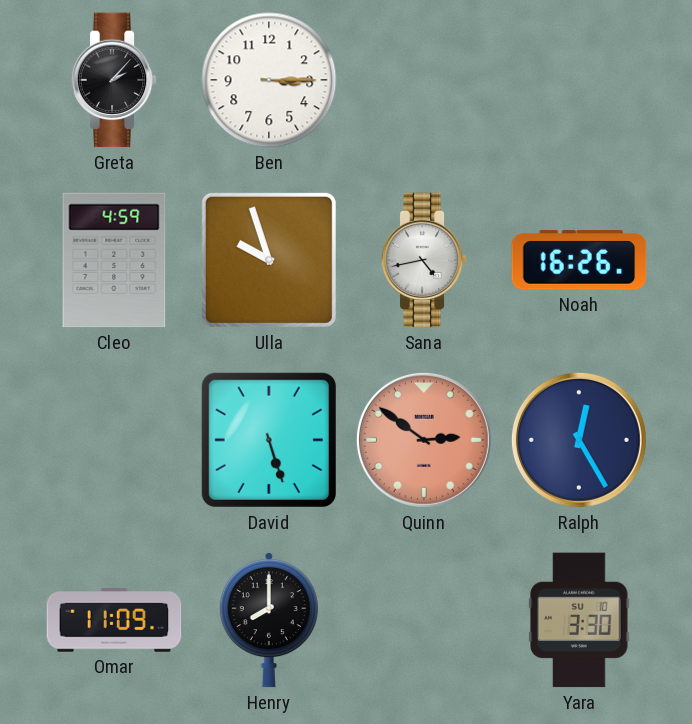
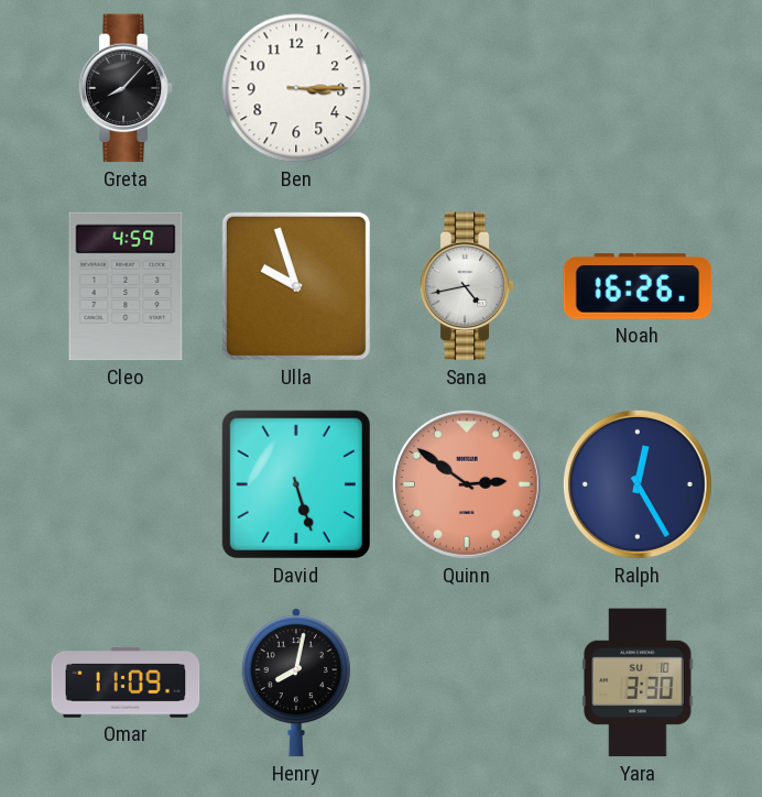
Greta: 2:07 -> 8:07
Henry: 8:00 -> 8:02
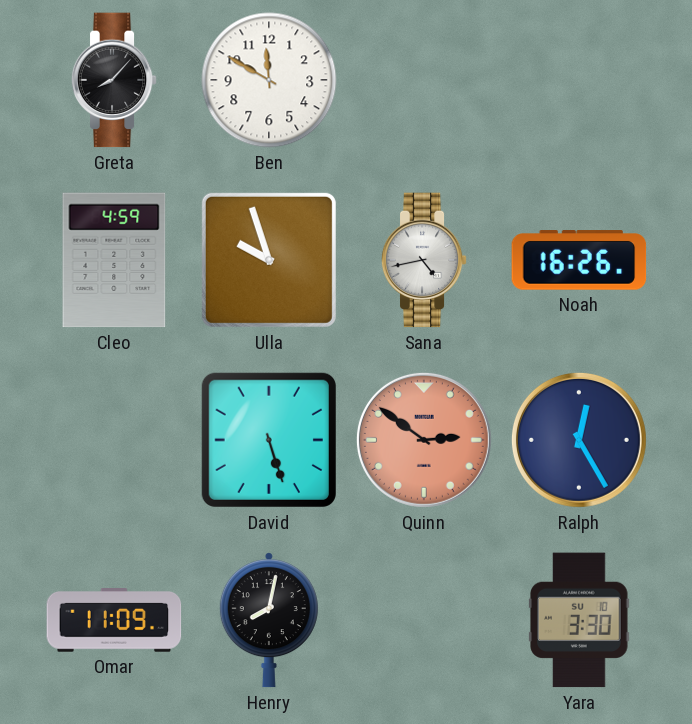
Ben: 3:15 -> 11:50
